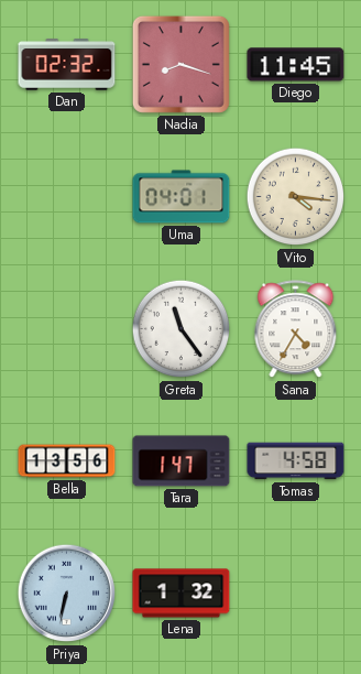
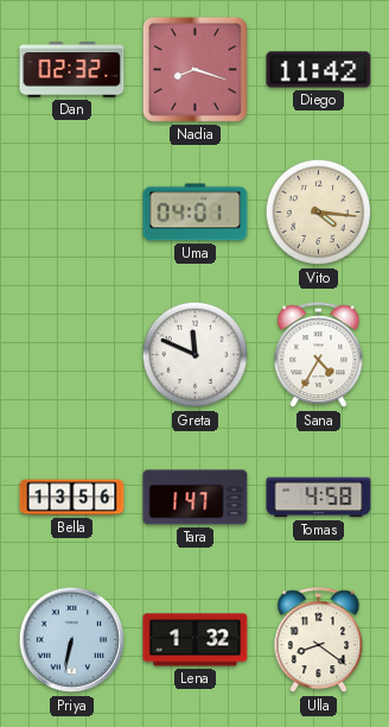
Diego: 11:45 -> 11:42
Greta: 11:24 -> 11:49
Ulla: none -> 8:21
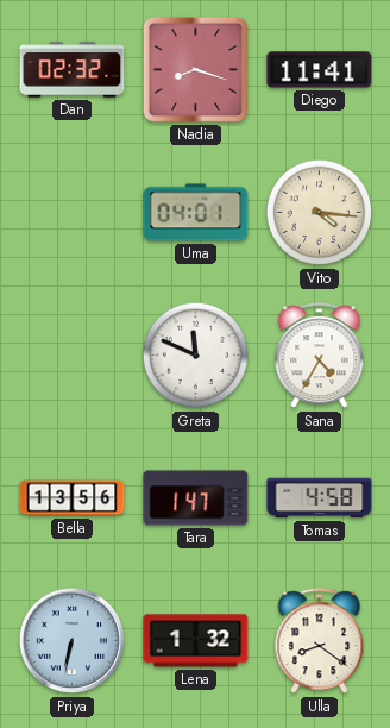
Diego: 11:42 -> 11:41
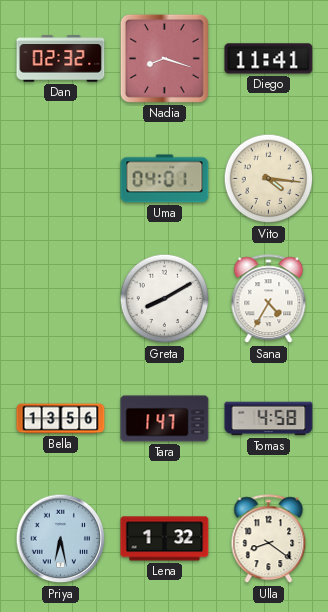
Greta: 11:49 -> 8:10
Priya: 6:32 -> 6:28
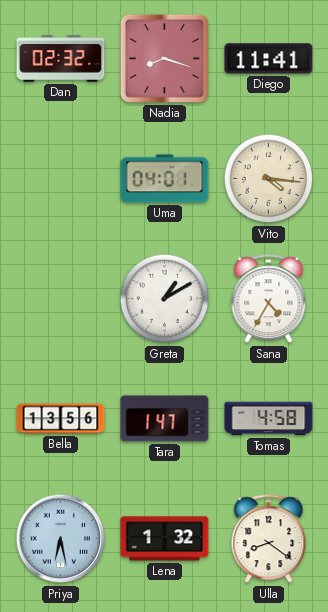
Greta: 8:10 -> 1:10
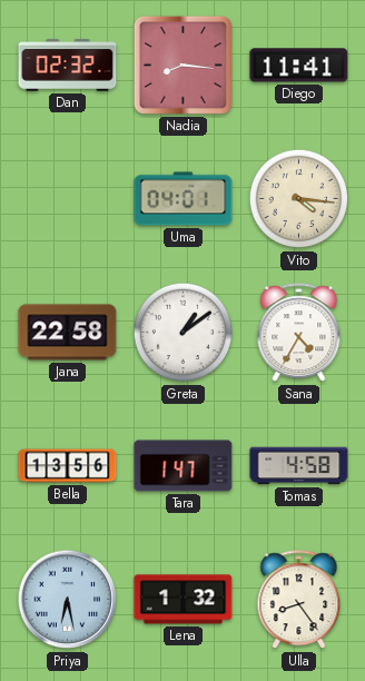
Nadia: 8:18 -> 8:16
Jana: none -> 22:58
Greta: 1:10 -> 1:09
Ulla: 8:21 -> 8:24
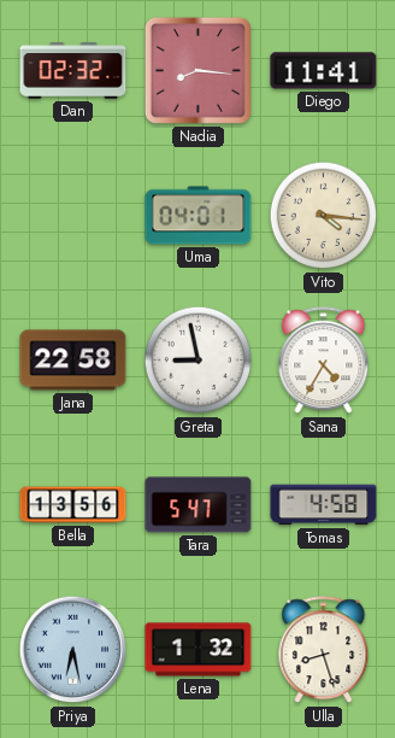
Greta: 1:09 -> 8:58
Tara: 1:47 -> 5:47
Ulla: 8:24 -> 8:27
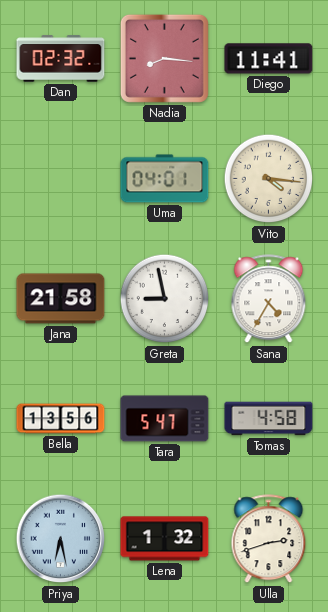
Jana: 22:58 -> 21:58
Ulla: 8:27 -> 2:42
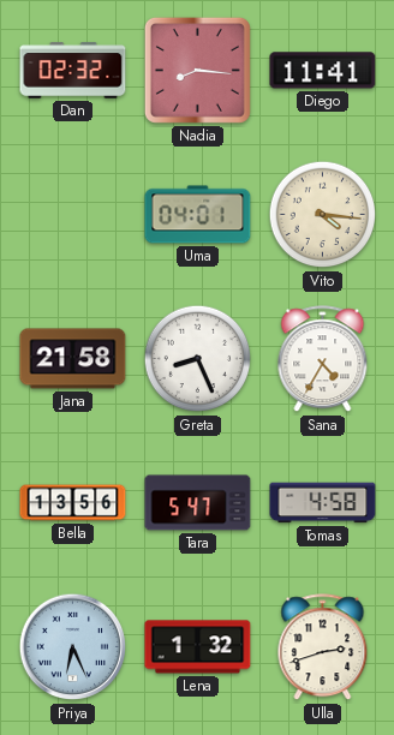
Greta: 8:58 -> 8:26
Priya: 6:28 -> 6:26
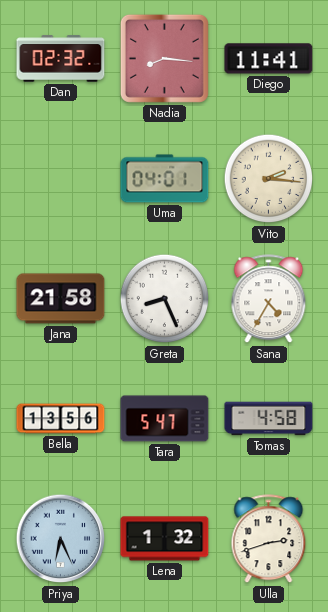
Vito: 4:16 -> 2:16
